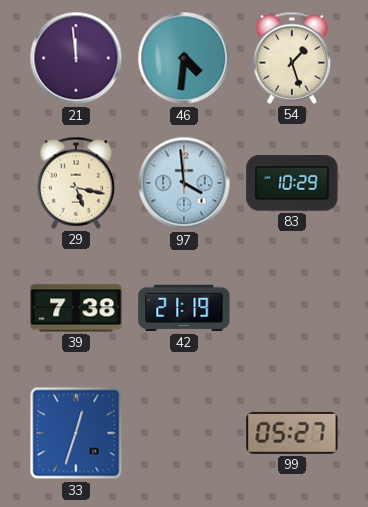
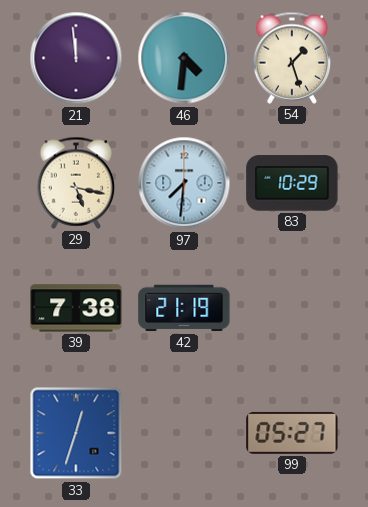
97: 3:59 -> 7:31
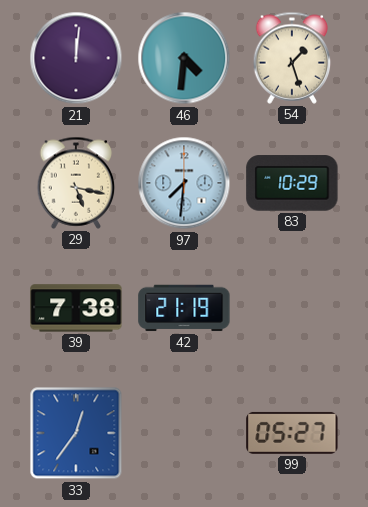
21: 11:59 -> 12:01
33: 12:33 -> 12:36
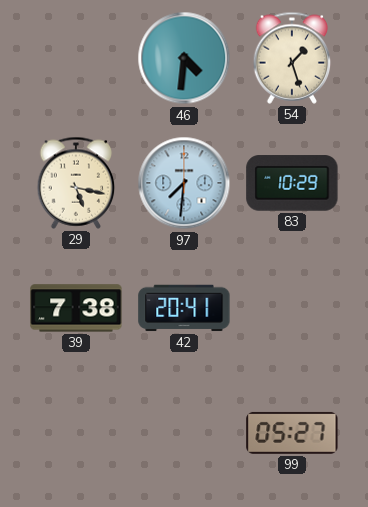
21: 12:01 -> none
42: 21:19 -> 20:41
33: 12:36 -> none
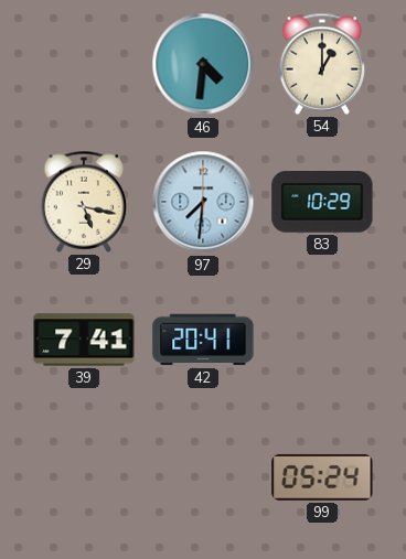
54: 1:27 -> 1:00
39: 7:38 -> 7:41
99: 05:27 -> 05:24
